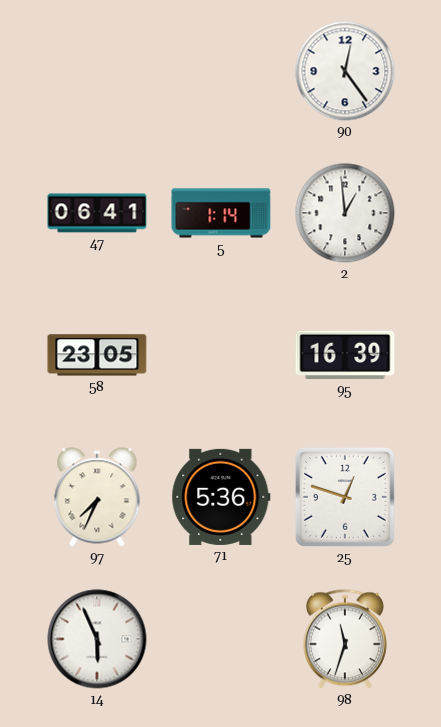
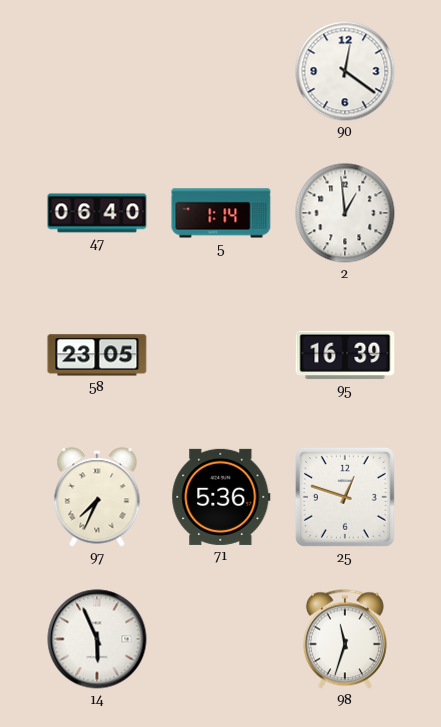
90: 12:24 -> 12:21
47: 06:41 -> 06:40
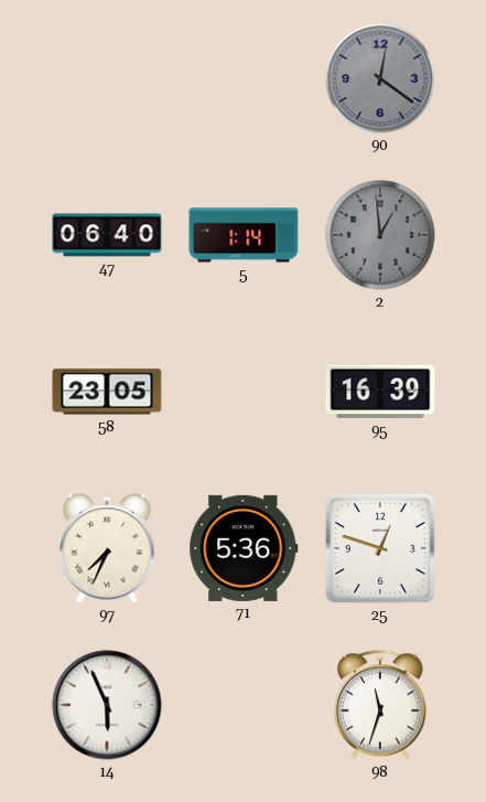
90 dial: white -> grey
2 dial: white -> grey
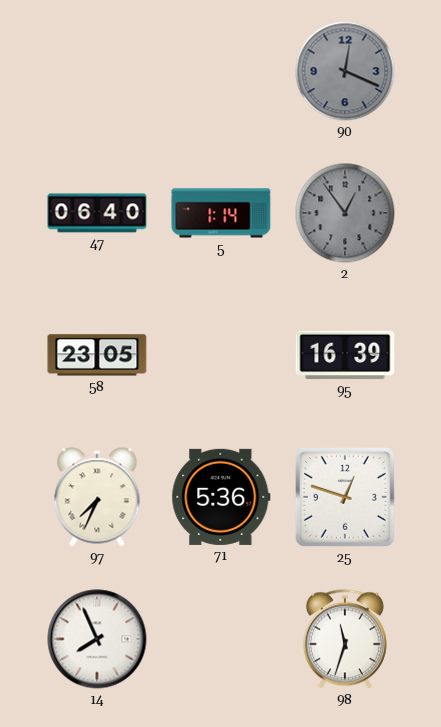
90: 12:21 -> 12:19
2: 12:59 -> 12:54
14: 5:56 -> 7:56
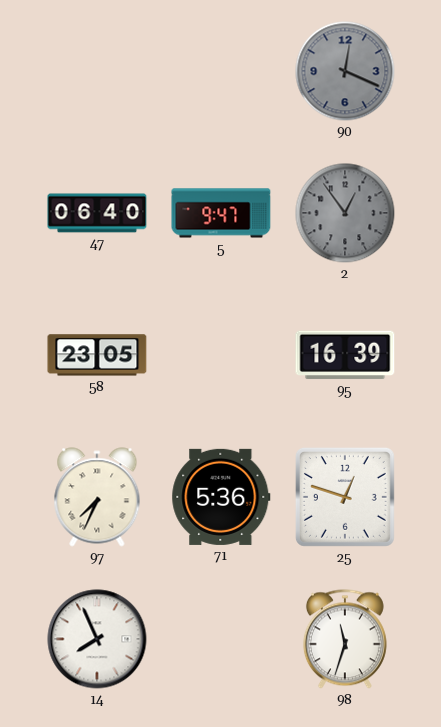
5: 1:14 -> 9:47
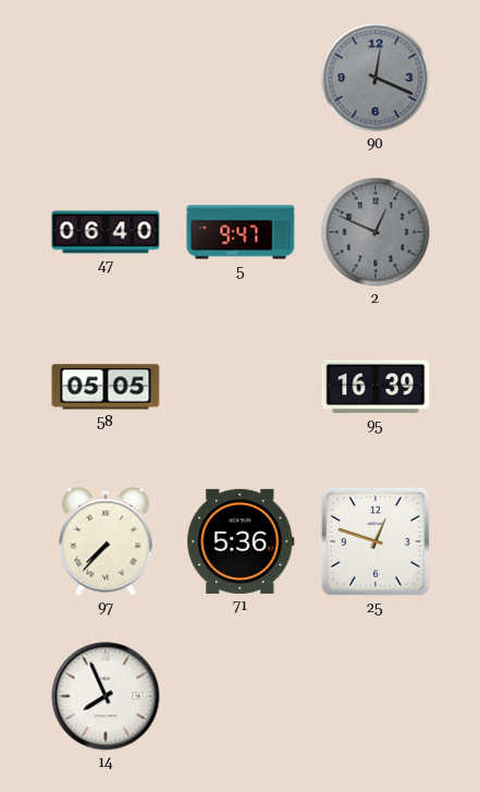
2: 12:54 -> 12:49
58: 23:05 -> 05:05
97: 7:34 -> 7:37
98: 11:33 -> none
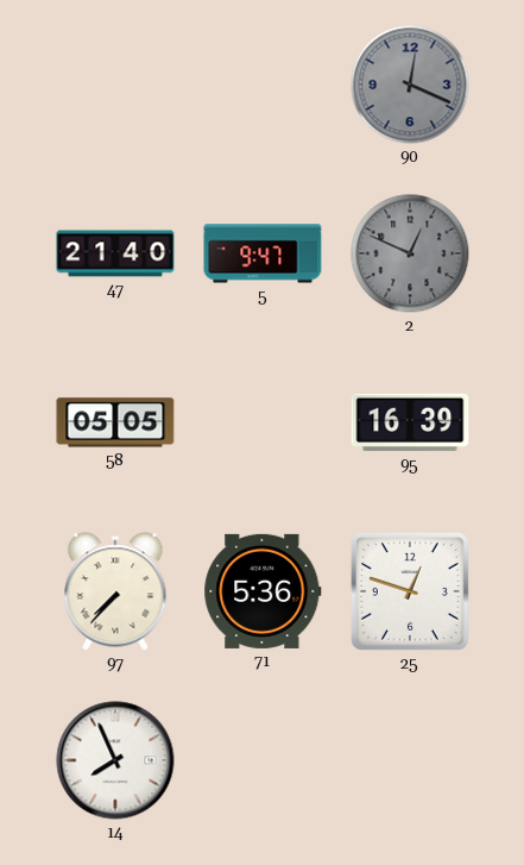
47: 06:40 -> 21:40
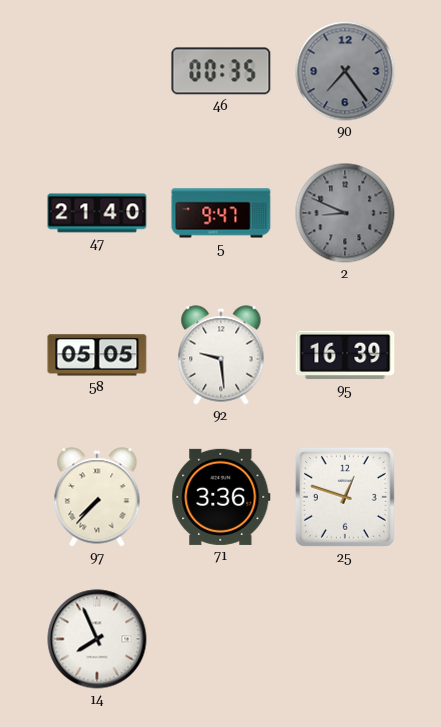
46: none -> 00:35
90: 12:19 -> 7:24
2: 12:49 -> 8:49
92: none -> 9:29
71: 5:36 -> 3:36
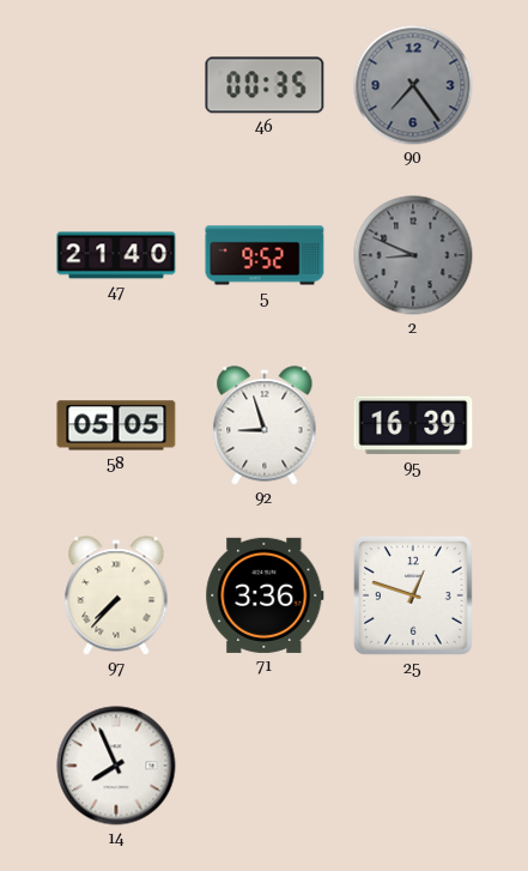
5: 9:47 -> 9:52
92: 9:29 -> 8:57
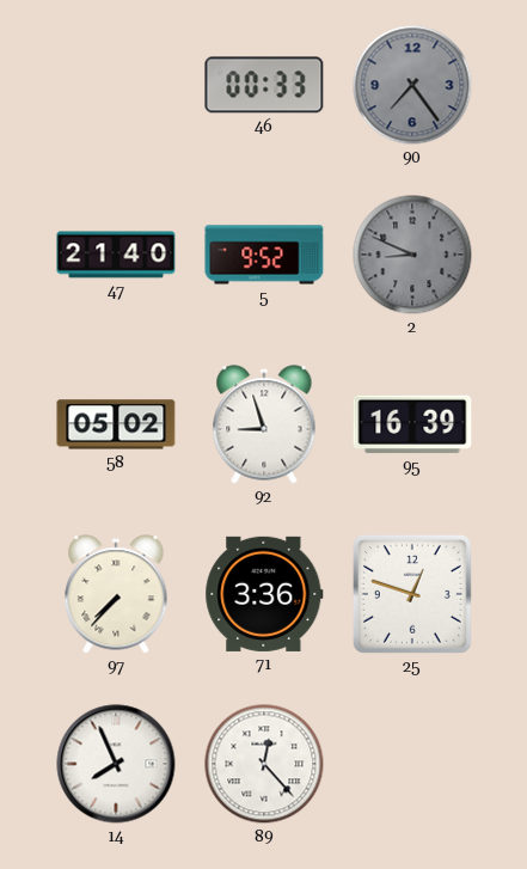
46: 00:35 -> 00:33
58: 05:05 -> 05:02
89: none -> 12:23
